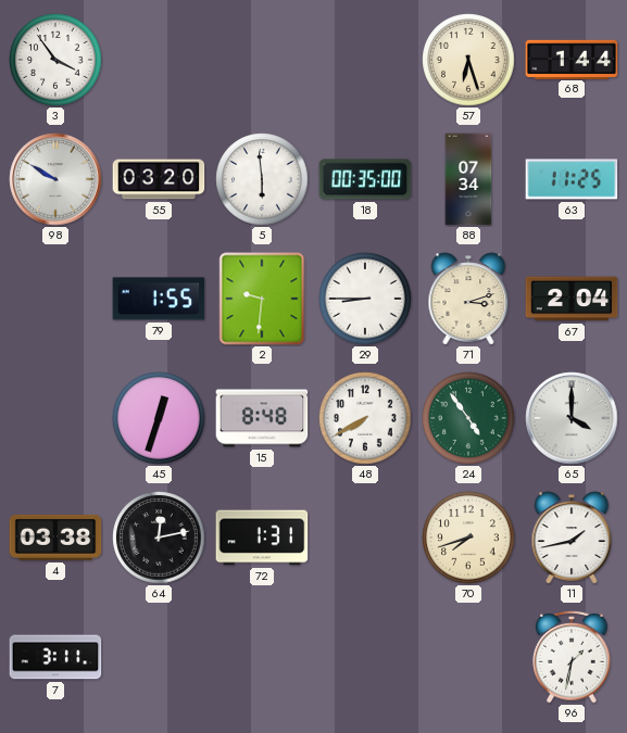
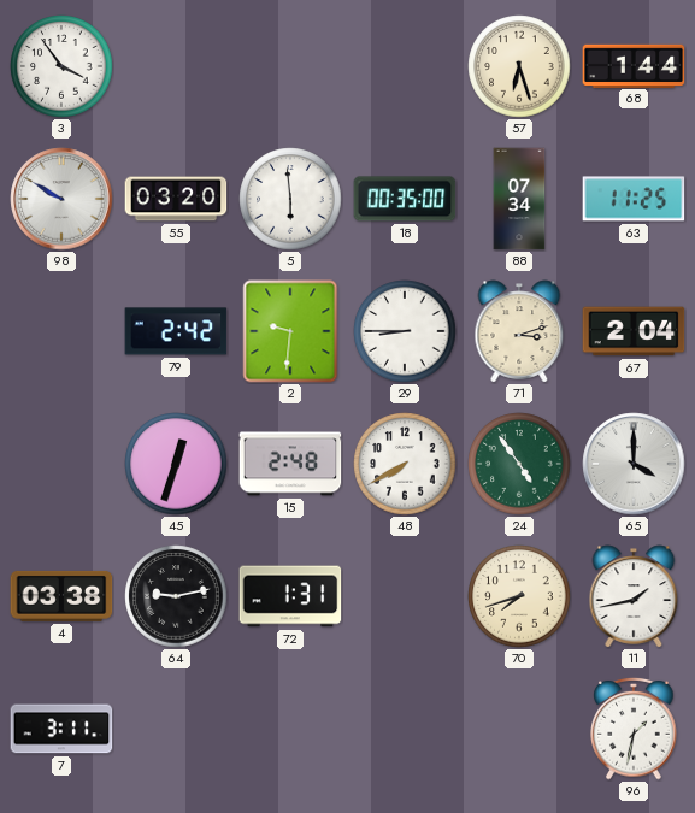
79: 1:55 -> 2:42
15: 8:48 -> 2:48
64: 12:13 -> 9:13
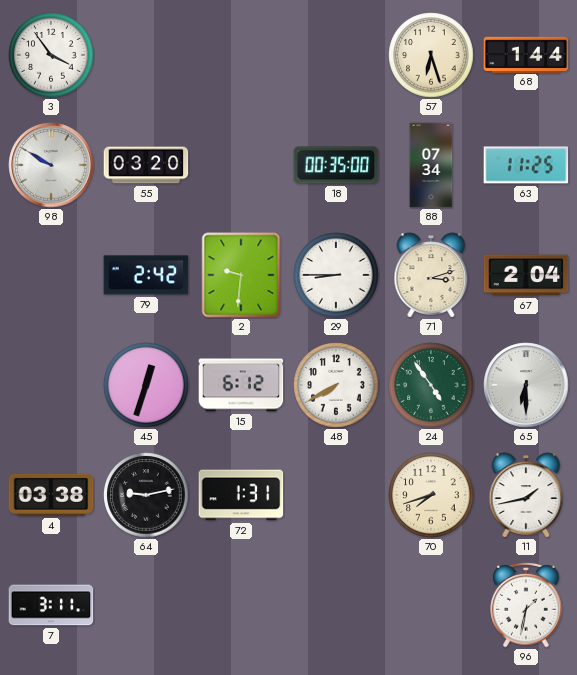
5: 5:59 -> none
15: 2:48 -> 6:12
65: 4:00 -> 6:30
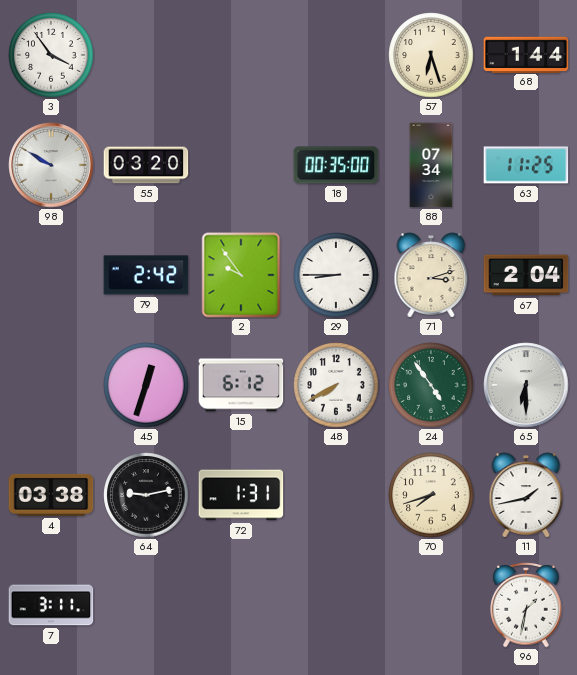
2: 9:31 -> 9:54
